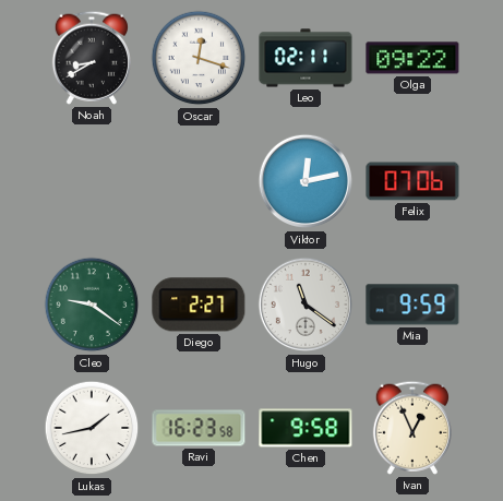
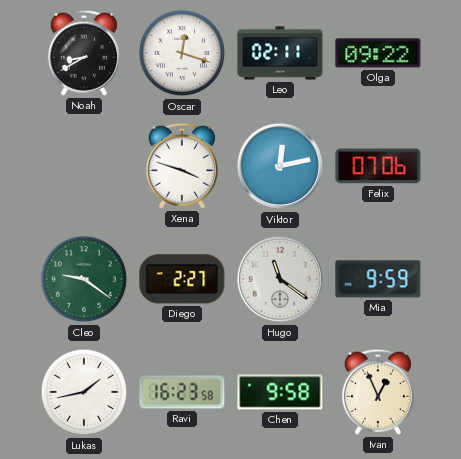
Xena: none -> 3:48
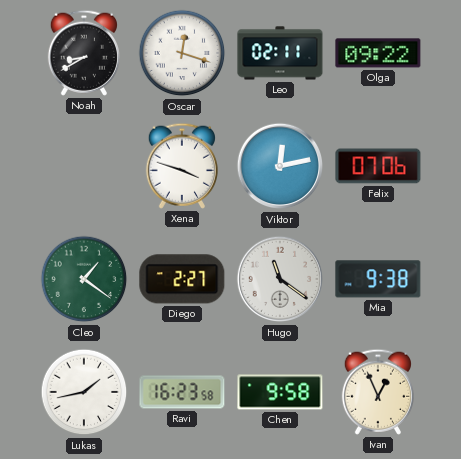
Cleo: 9:21 -> 1:21
Mia: 9:59 -> 9:38
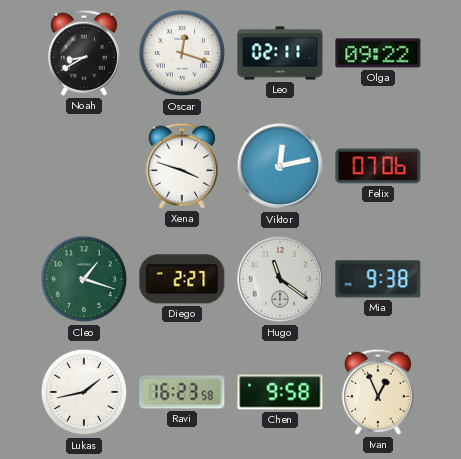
Cleo: 1:21 -> 1:18
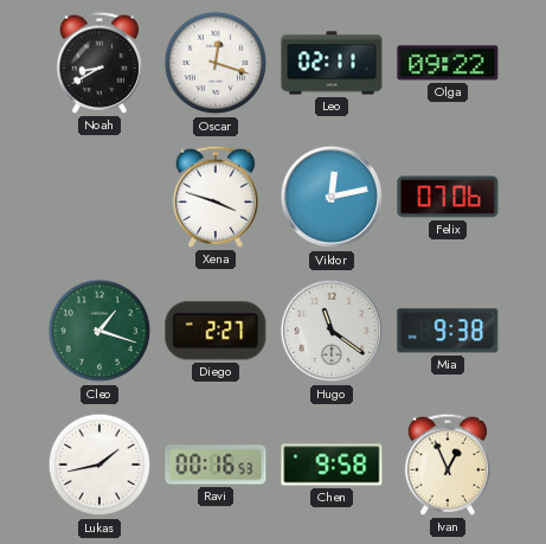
Ravi: 16:23 -> 00:16
